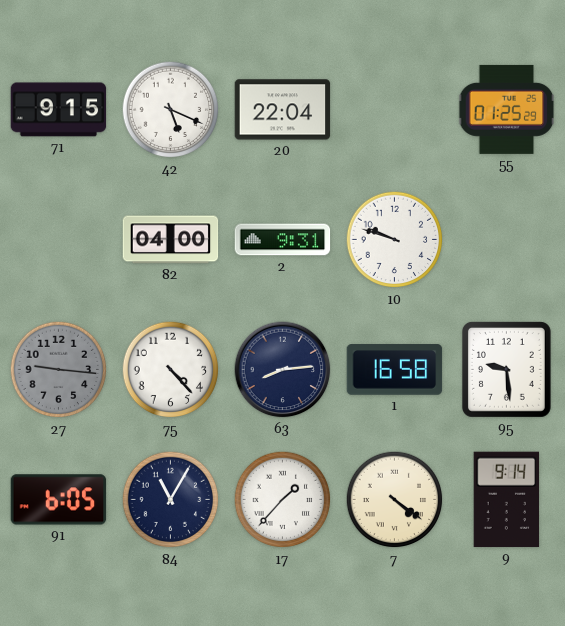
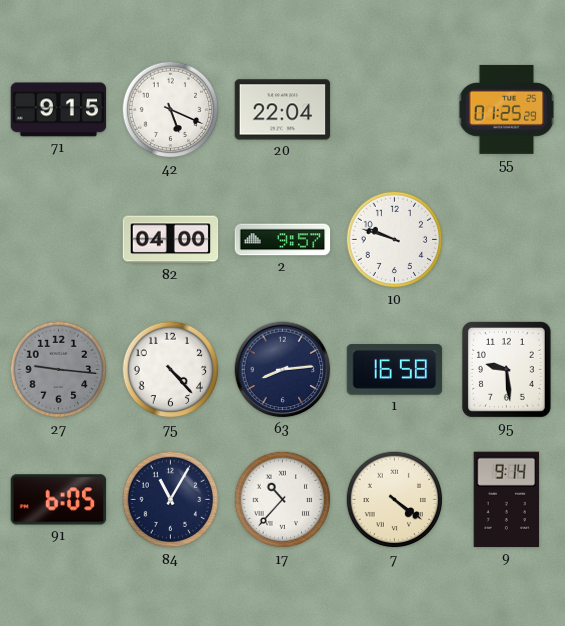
2: 9:31 -> 9:57
17: 1:37 -> 10:37
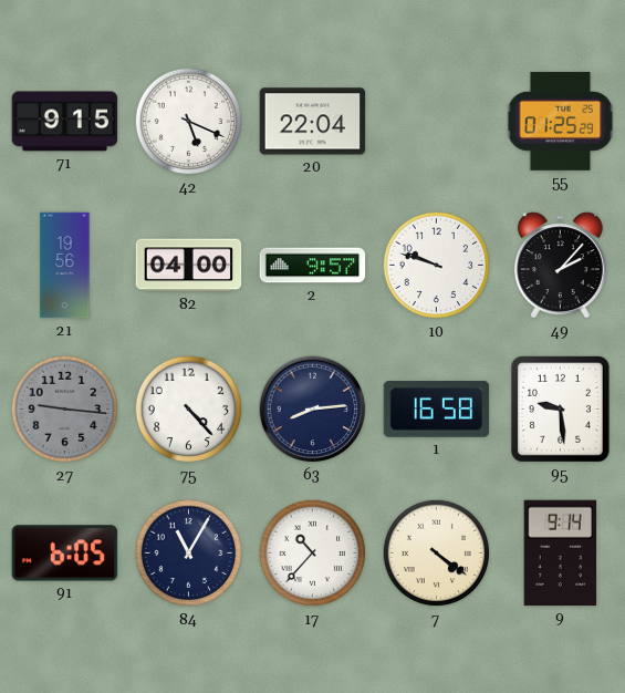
21: none -> 19:56
49: none -> 2:07
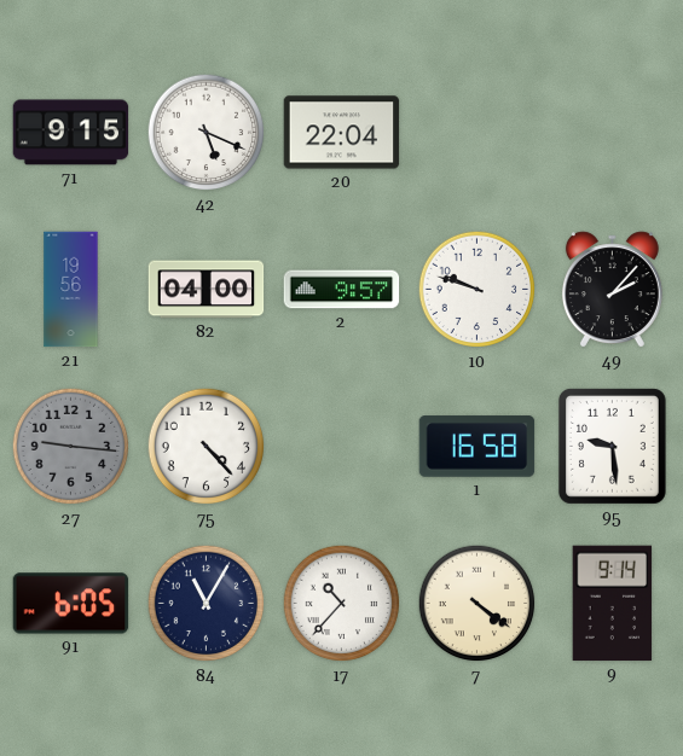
55: 01:25 -> none
63: 8:14 -> none
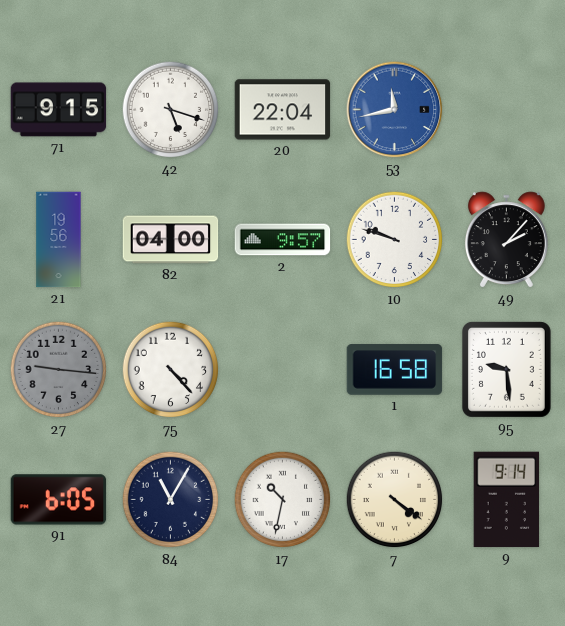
42: 5:19 -> 5:18
53: none -> 11:43
17: 10:37 -> 10:32
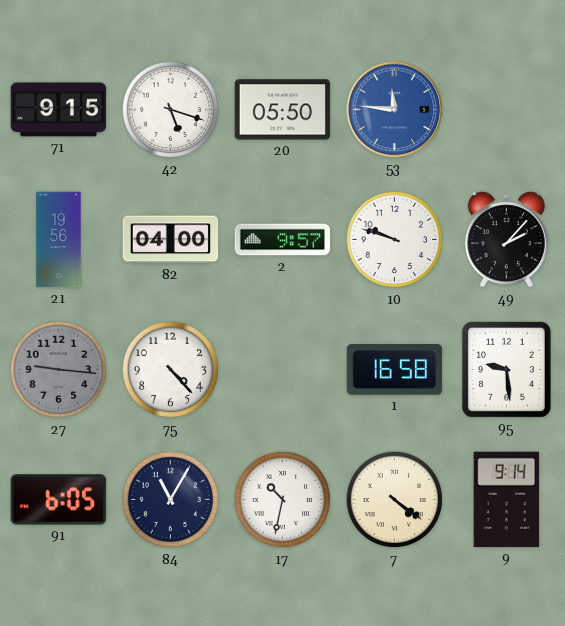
20: 22:04 -> 05:50
53: 11:43 -> 11:46
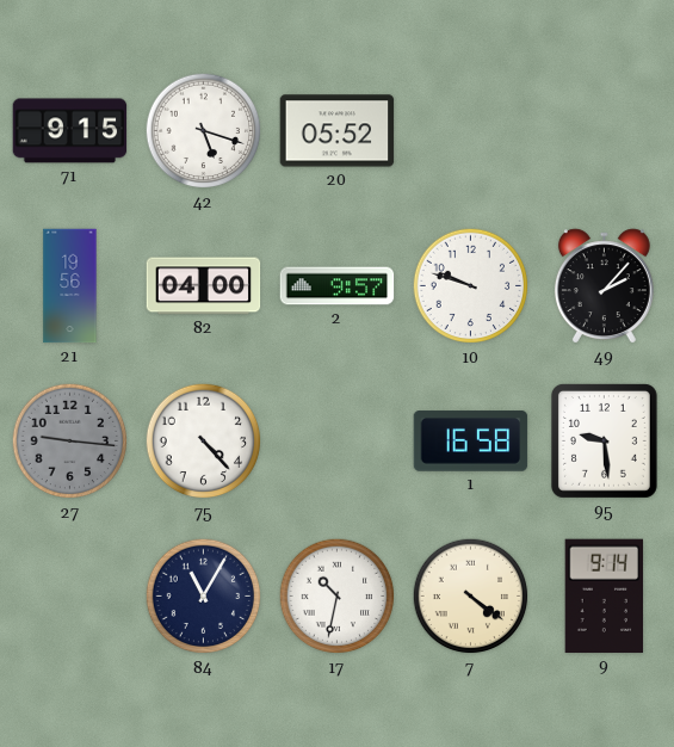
20: 05:50 -> 05:52
53: 11:46 -> none
91: 6:05 -> none
